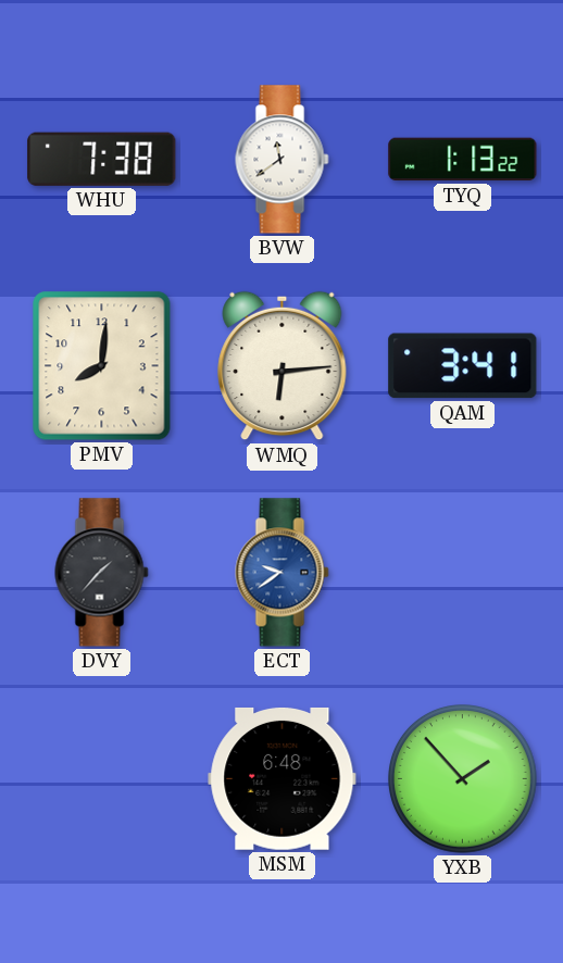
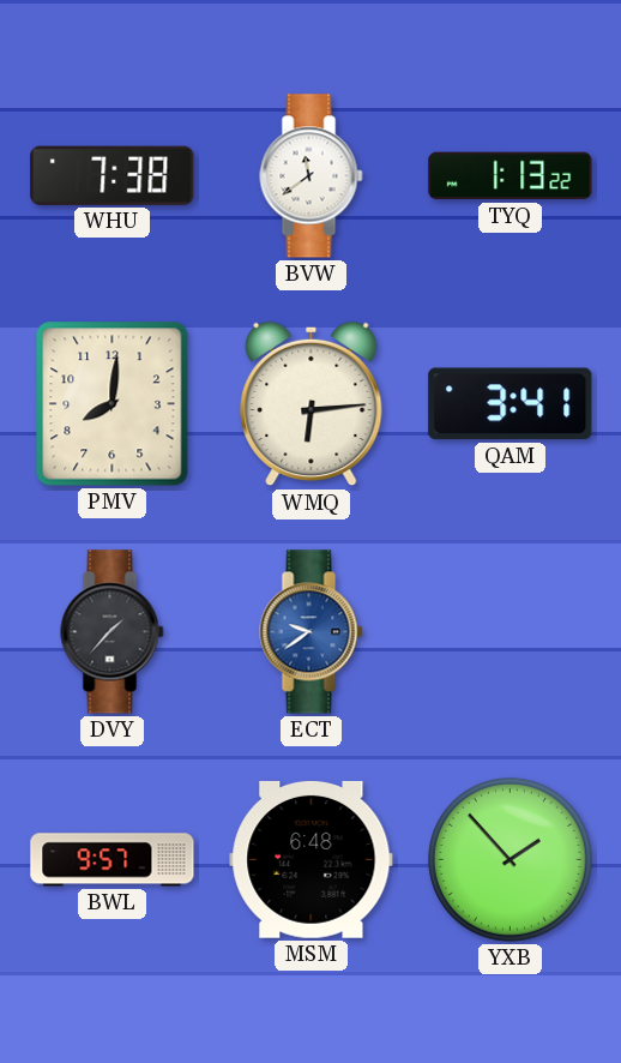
BWL: none -> 9:57
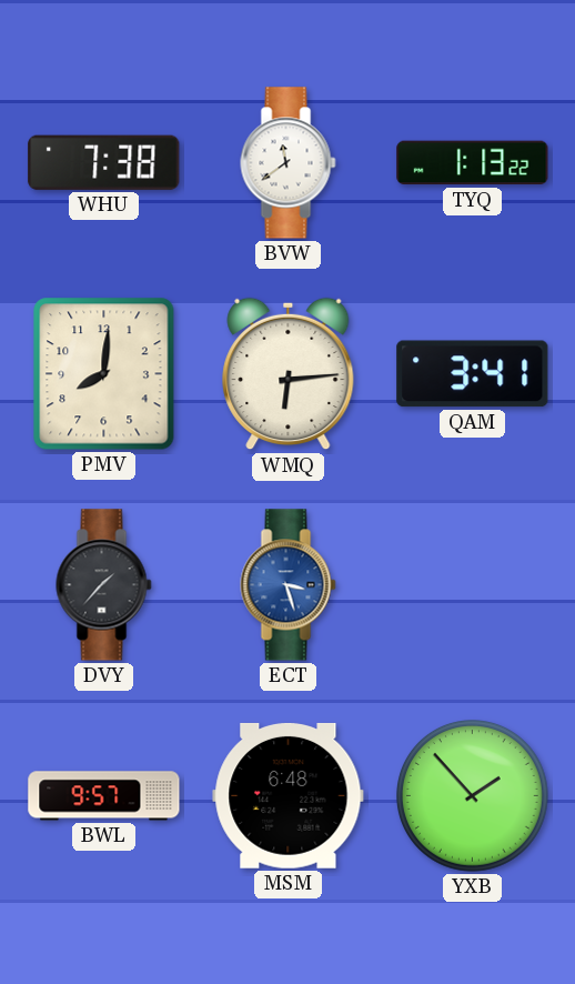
ECT: 9:39 -> 3:27
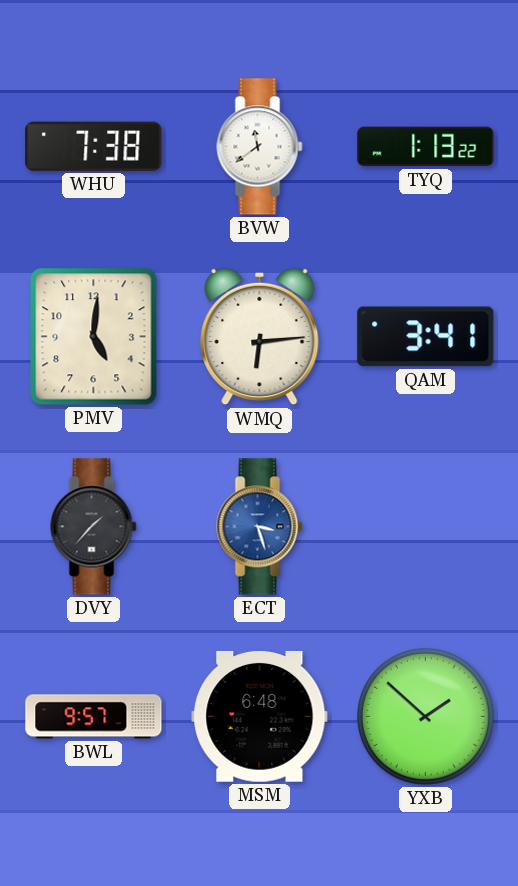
PMV: 8:01 -> 5:01
YXB: 1:53 -> 1:52
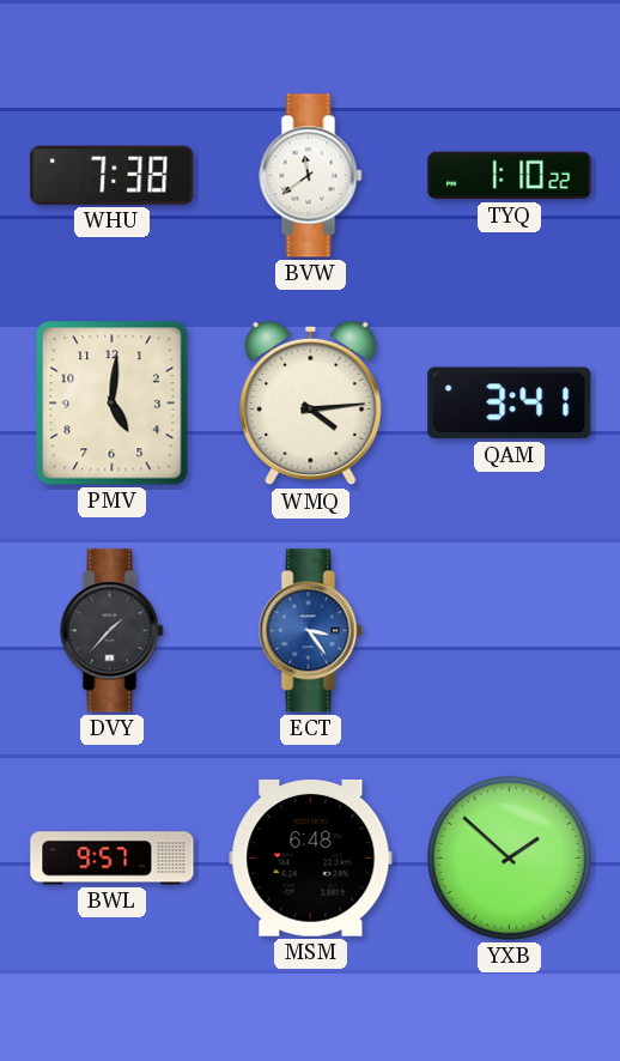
TYQ: 1:13 -> 1:10
WMQ: 6:14 -> 4:14
ECT: 3:27 -> 3:24
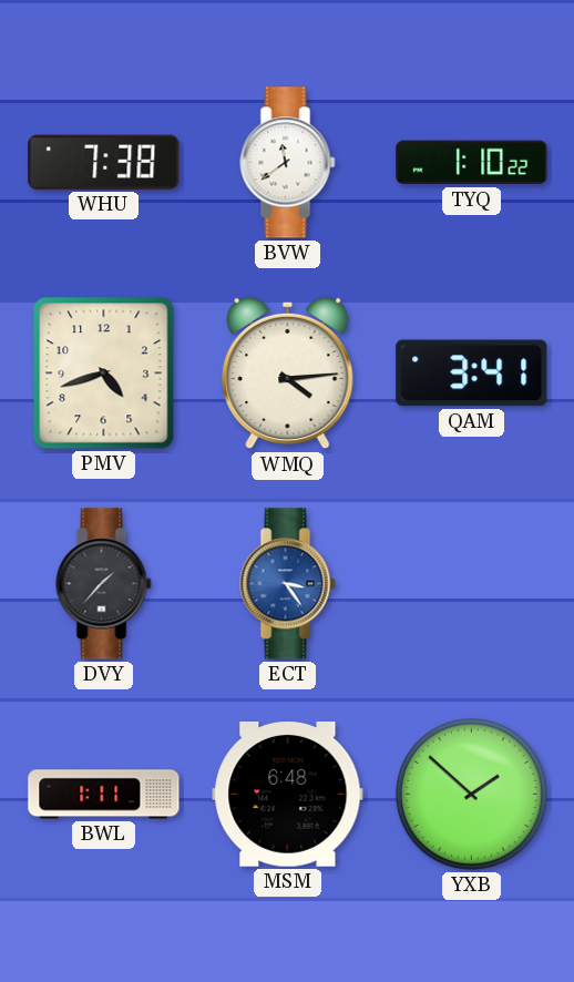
PMV: 5:01 -> 4:42
BWL: 9:57 -> 1:11
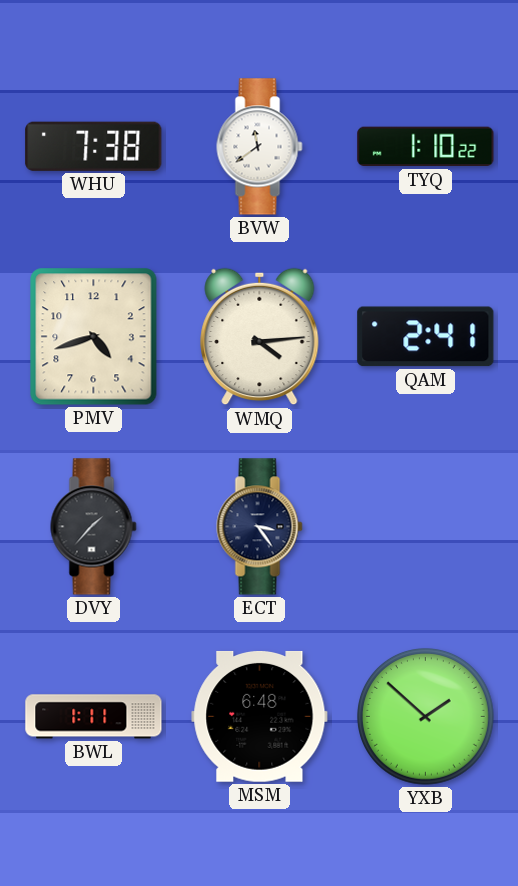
QAM: 3:41 -> 2:41
ECT dial: blue -> navy
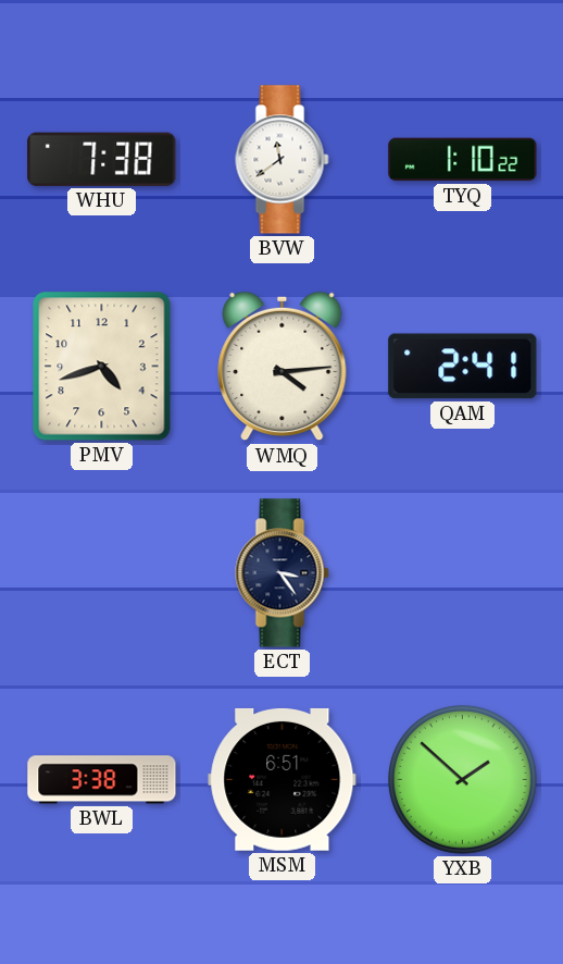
DVY: 1:37 -> none
BWL: 1:11 -> 3:38
MSM: 6:48 -> 6:51
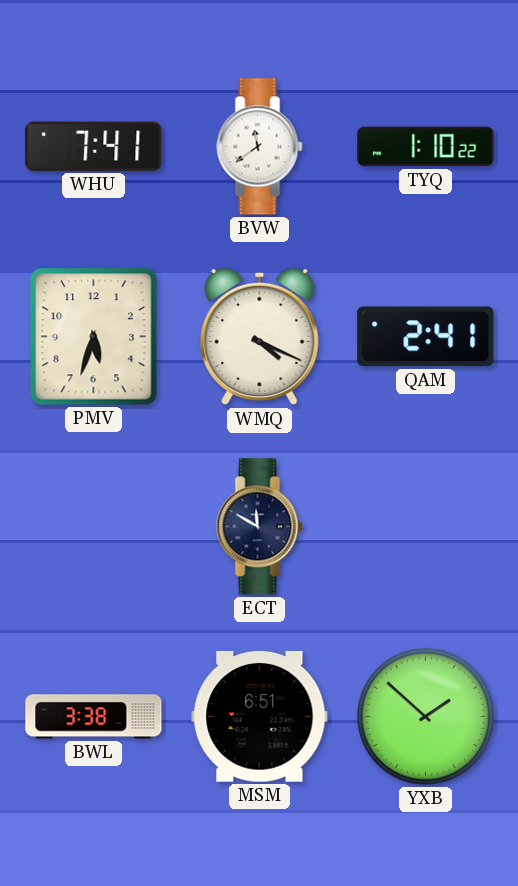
WHU: 7:38 -> 7:41
PMV: 4:42 -> 5:33
WMQ: 4:14 -> 4:19
ECT: 3:24 -> 11:50
